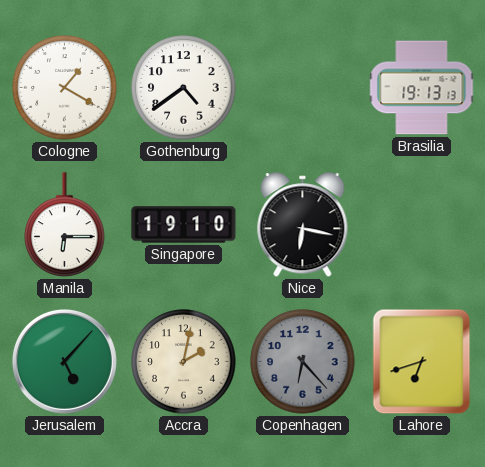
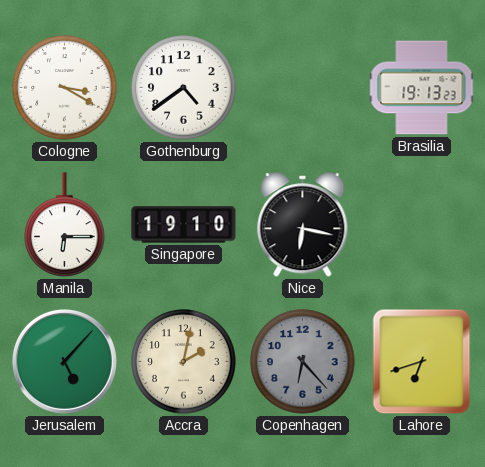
Cologne: 1:20 -> 3:20
Brasilia: 19:13:13 -> 19:13:23
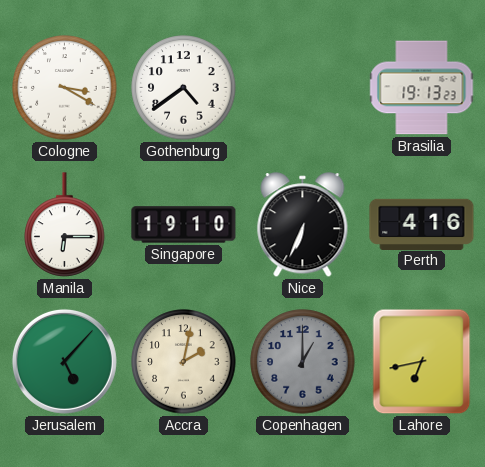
Nice: 6:17 -> 6:34
Perth: none -> 4:16
Copenhagen: 6:23 -> 1:00
Lahore: 6:42 -> 6:43
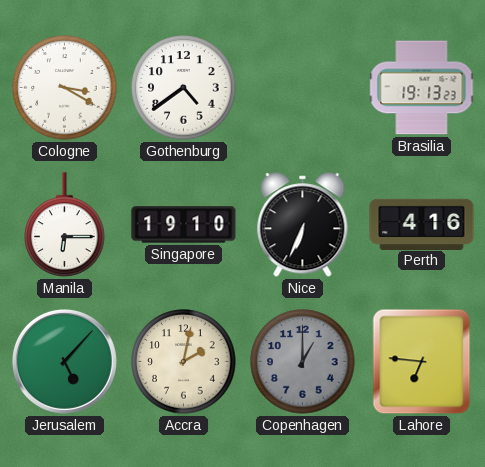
Lahore: 6:43 -> 6:46
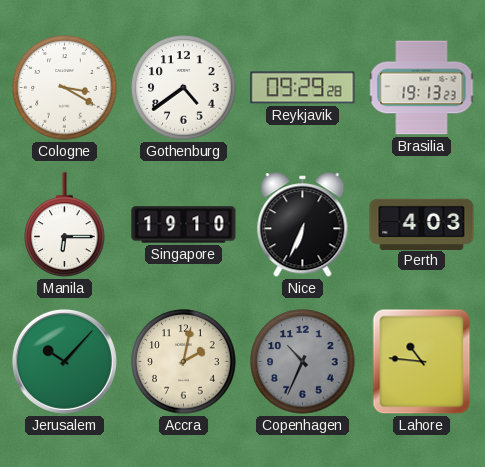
Reykjavik: none -> 09:29
Perth: 4:16 -> 4:03
Jerusalem: 5:07 -> 10:07
Copenhagen: 1:00 -> 10:34
Lahore: 6:46 -> 10:46
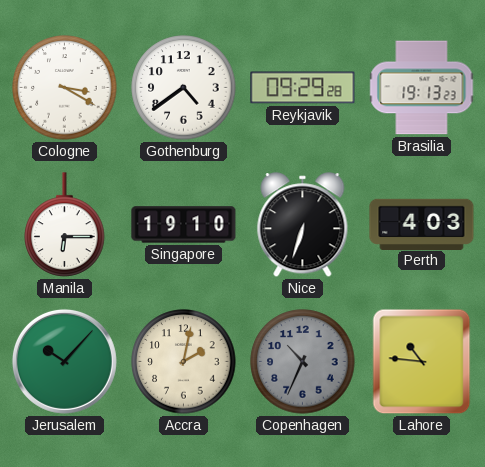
Nice: 6:34 -> 6:33
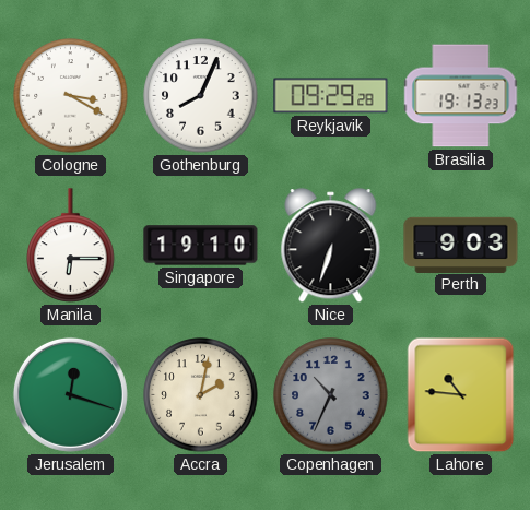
Gothenburg: 4:39 -> 8:04
Perth: 4:03 -> 9:03
Jerusalem: 10:07 -> 12:18
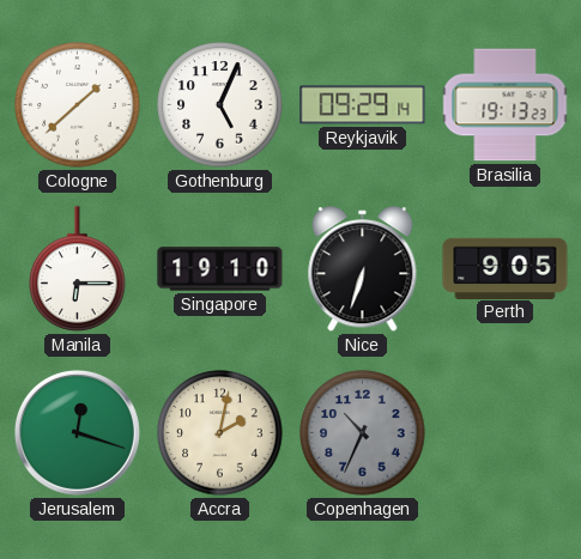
Cologne: 3:20 -> 1:38
Gothenburg: 8:04 -> 5:04
Reykjavik: 09:29:28 -> 09:29:14
Perth: 9:03 -> 9:05
Lahore: 10:46 -> none
